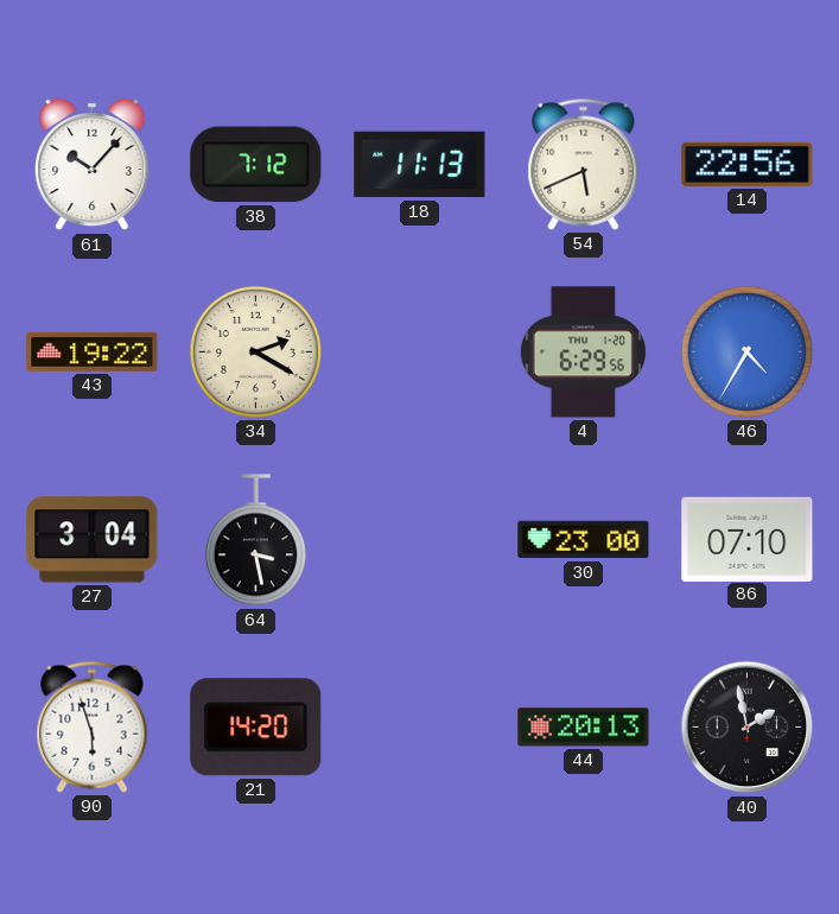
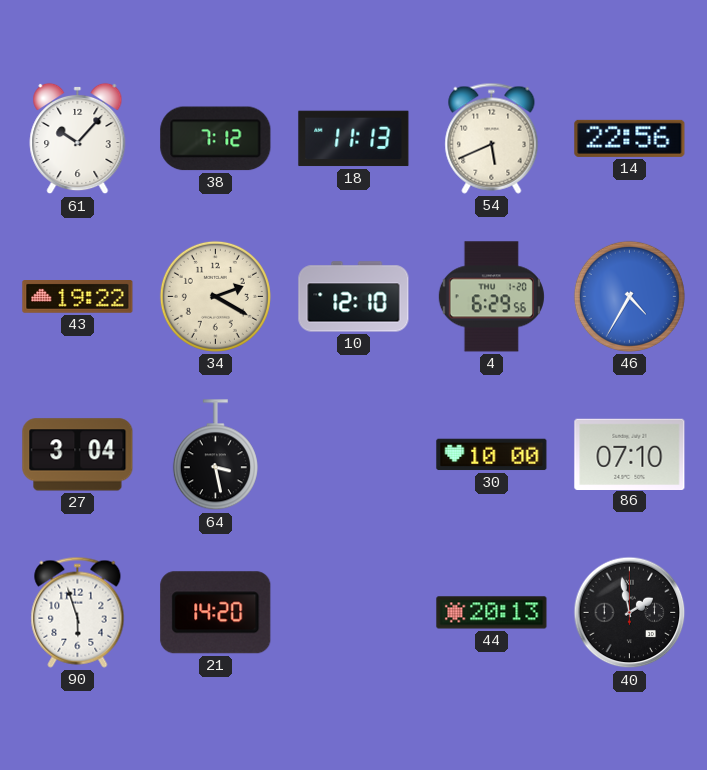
10: none -> 12:10
30: 23:00 -> 10:00
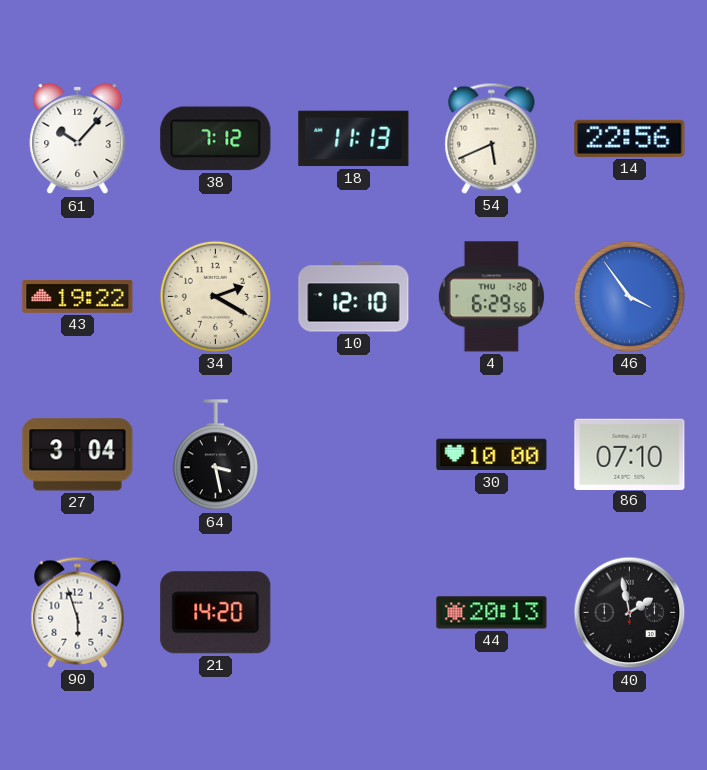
46: 4:35 -> 3:54
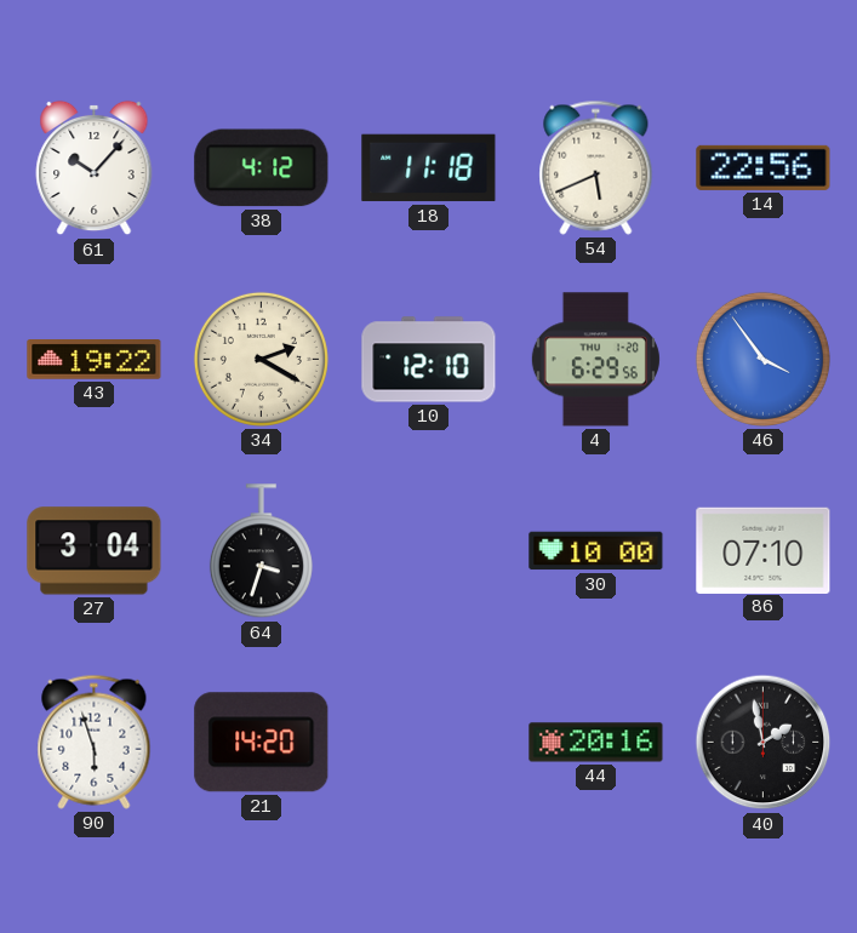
38: 7:12 -> 4:12
18: 11:13 -> 11:18
64: 3:28 -> 3:33
44: 20:13 -> 20:16
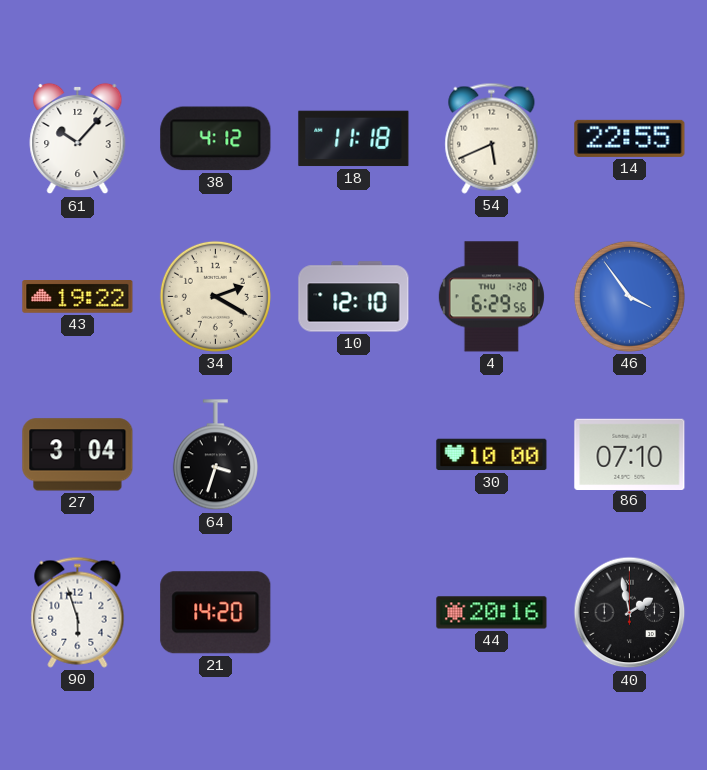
14: 22:56 -> 22:55
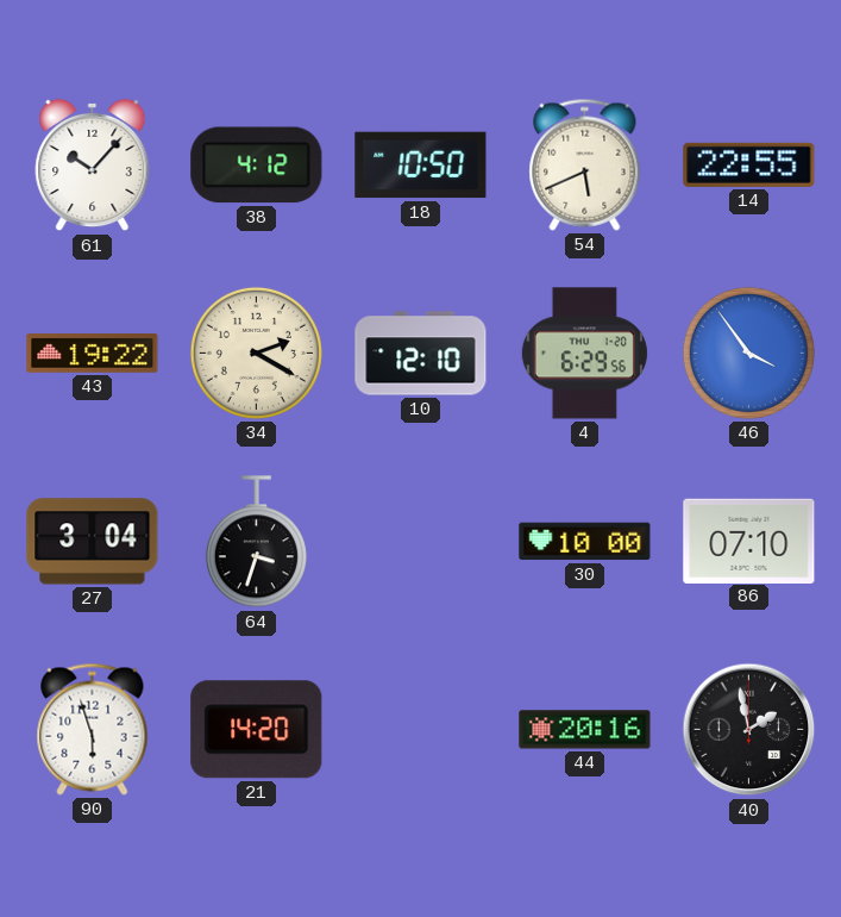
18: 11:18 -> 10:50
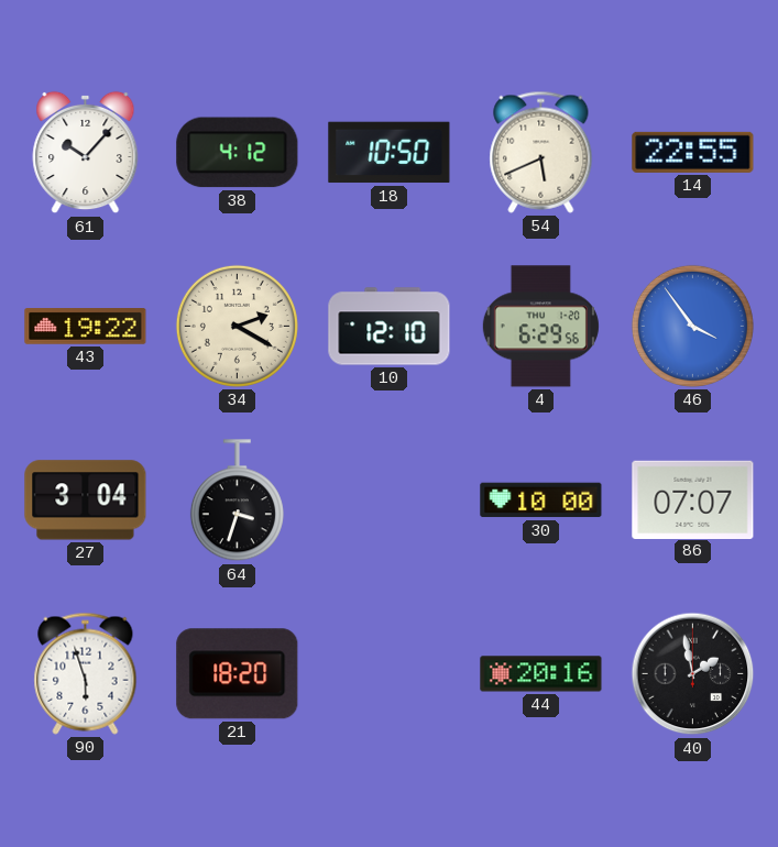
86: 07:10 -> 07:07
21: 14:20 -> 18:20
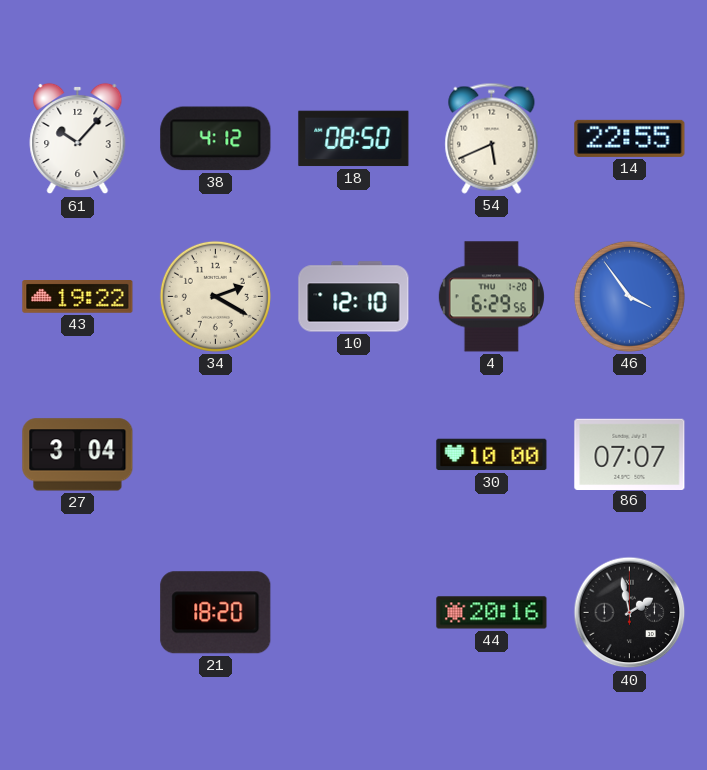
18: 10:50 -> 08:50
64: 3:33 -> none
90: 5:57 -> none
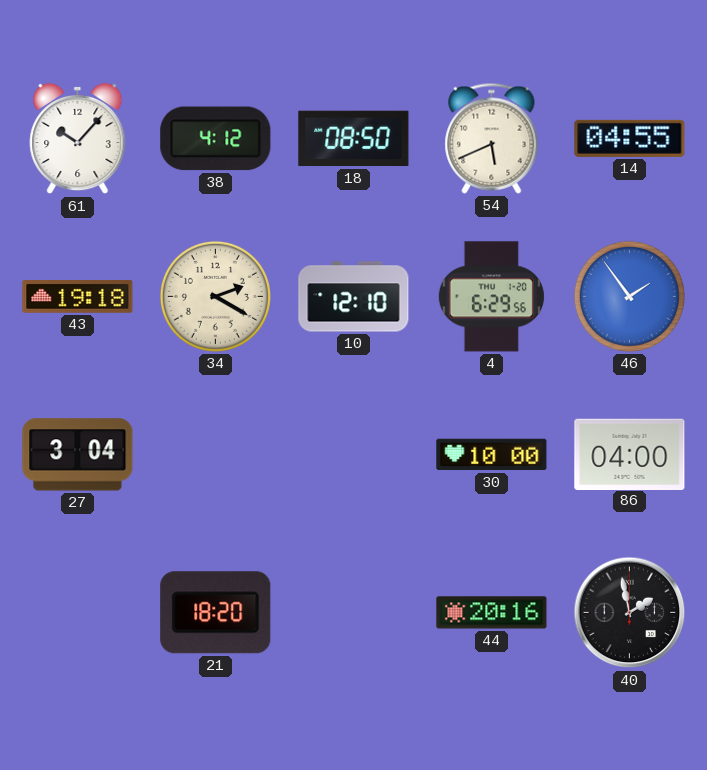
14: 22:55 -> 04:55
43: 19:22 -> 19:18
46: 3:54 -> 1:54
86: 07:07 -> 04:00
